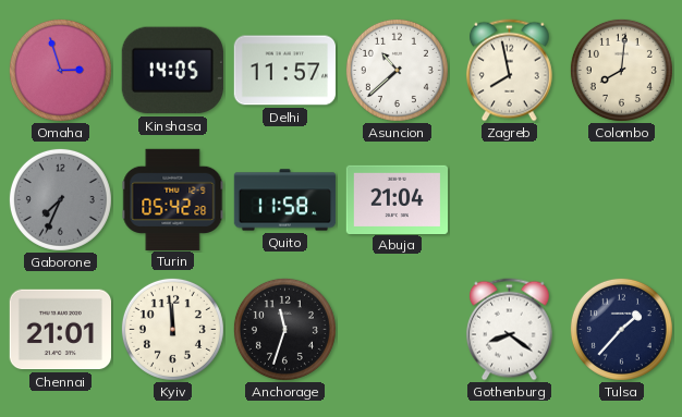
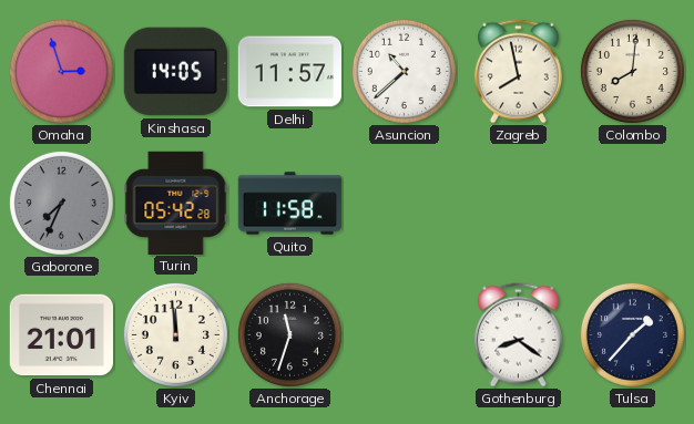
Abuja: 21:04 -> none
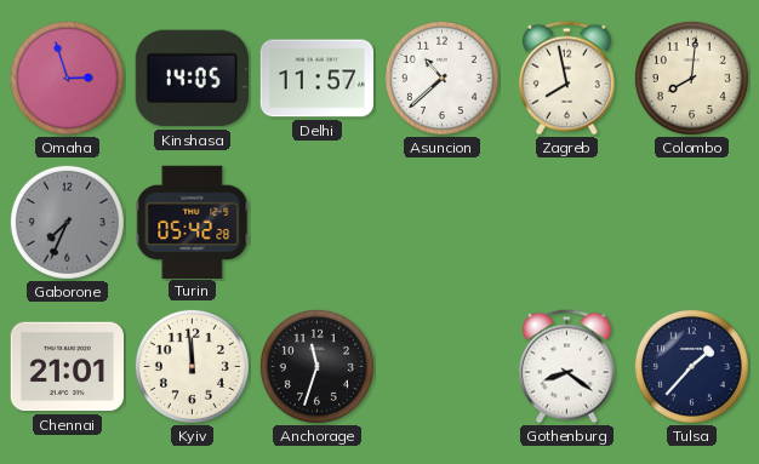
Quito: 11:58 -> none
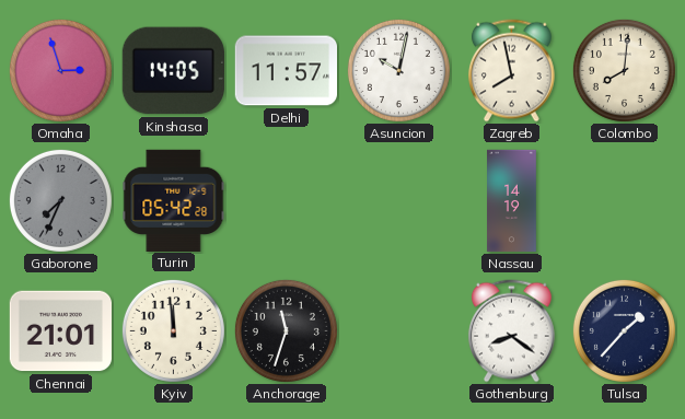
Asuncion: 10:38 -> 10:02
Nassau: none -> 14:19
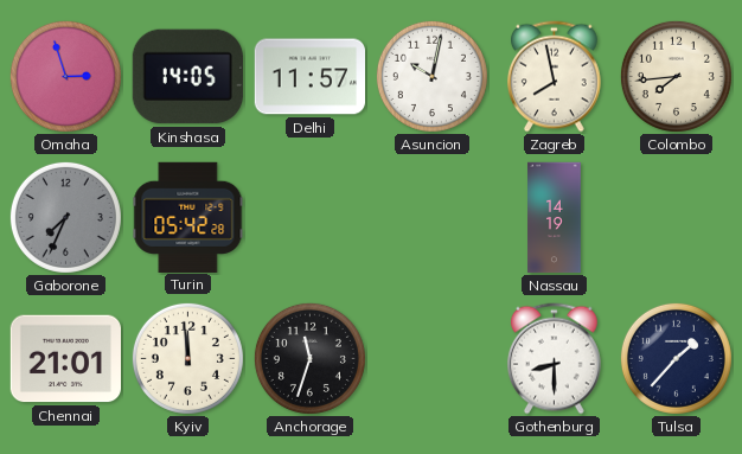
Colombo: 8:01 -> 7:44
Gothenburg: 8:21 -> 8:30
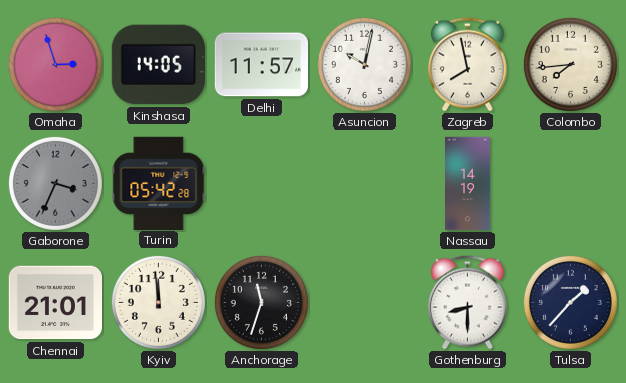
Gaborone: 7:34 -> 3:34
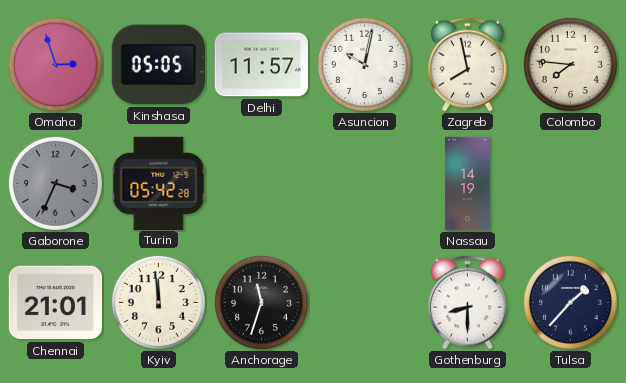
Kinshasa: 14:05 -> 05:05
Colombo: 7:44 -> 7:46
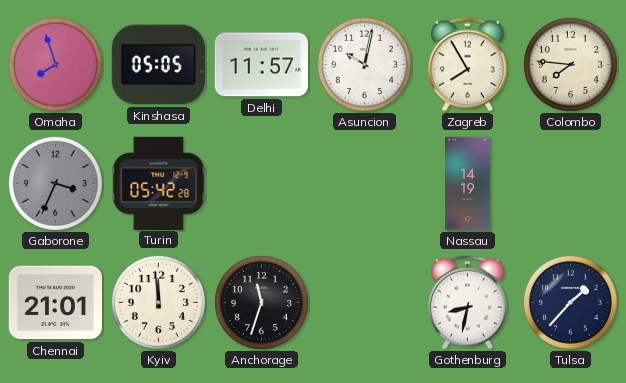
Omaha: 2:57 -> 7:57
Zagreb: 7:58 -> 7:55
Gothenburg: 8:30 -> 8:32
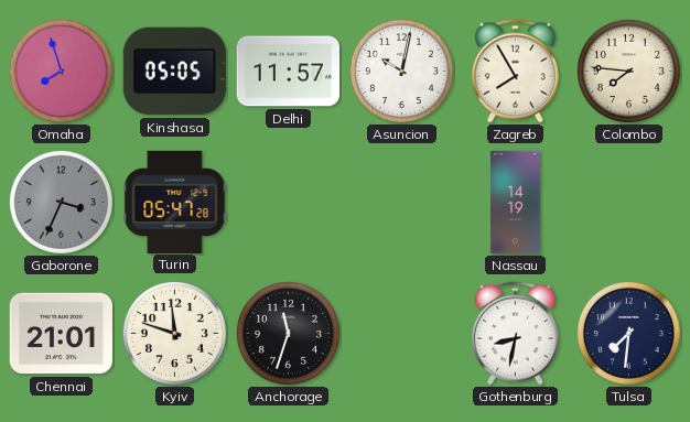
Turin: 05:42 -> 05:47
Kyiv: 11:59 -> 11:48
Tulsa: 1:37 -> 7:31
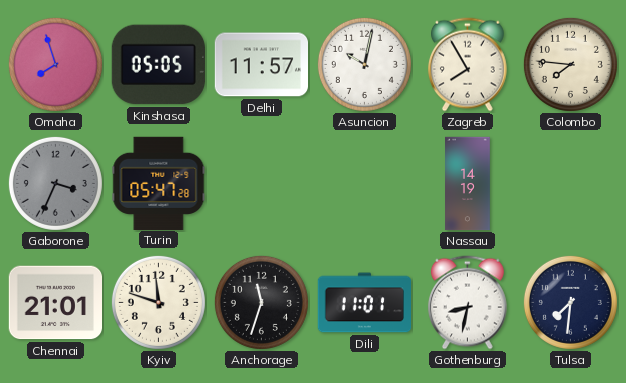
Dili: none -> 11:01
